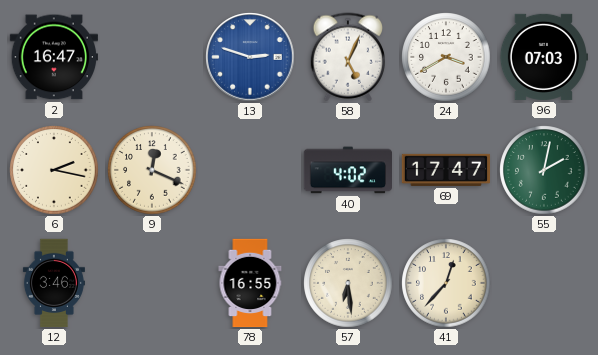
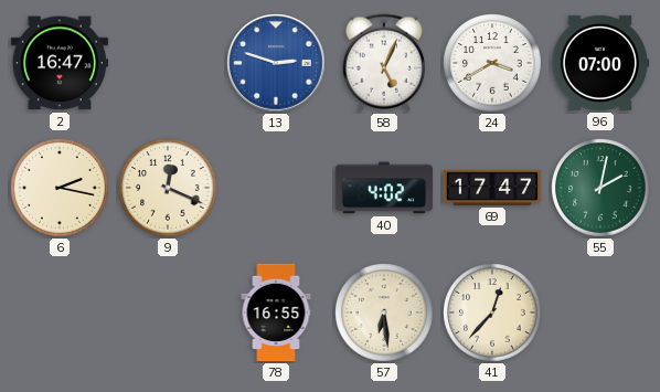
96: 07:03 -> 07:00
12: 3:46 -> none
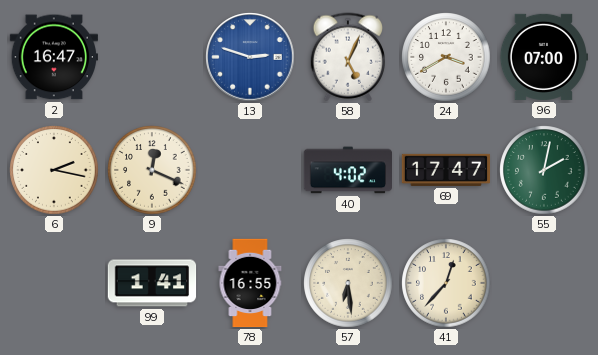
99: none -> 1:41
